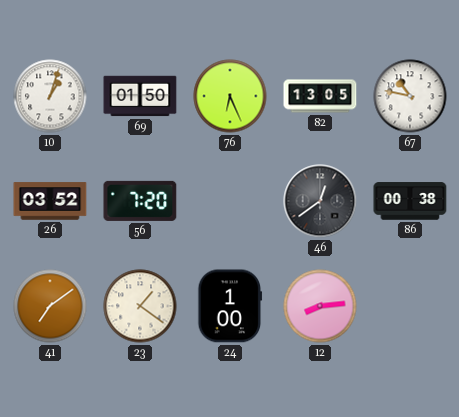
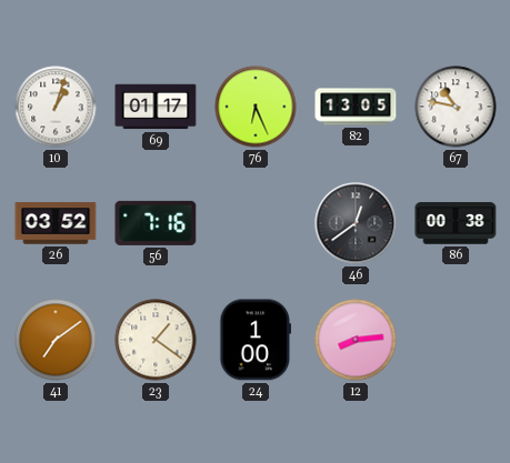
69: 01:50 -> 01:17
56: 7:20 -> 7:16
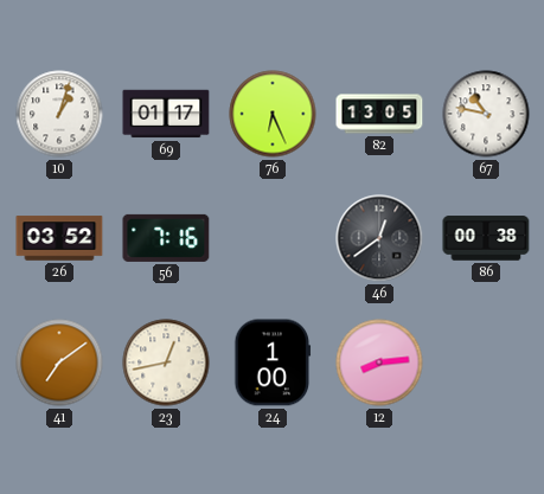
23: 1:21 -> 12:43
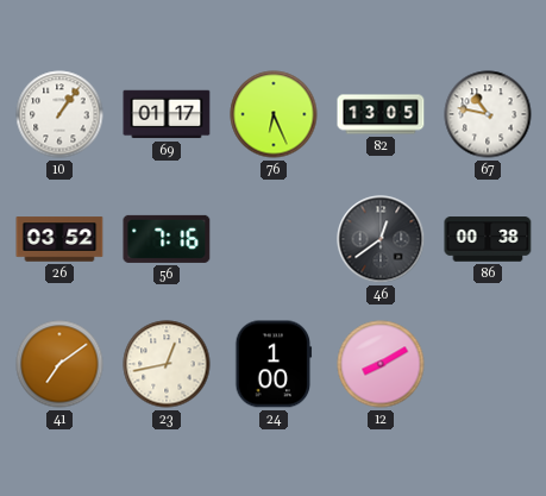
10: 1:03 -> 1:06
12: 8:14 -> 8:10
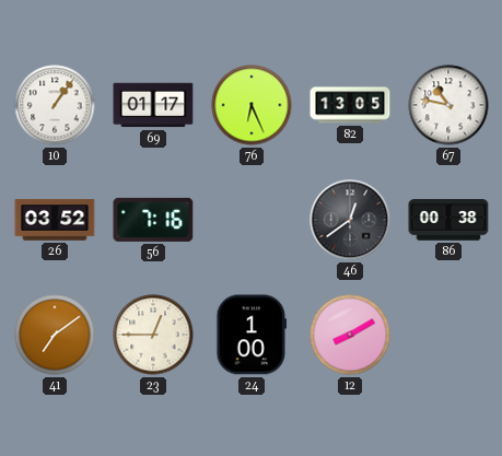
23: 12:43 -> 12:45
